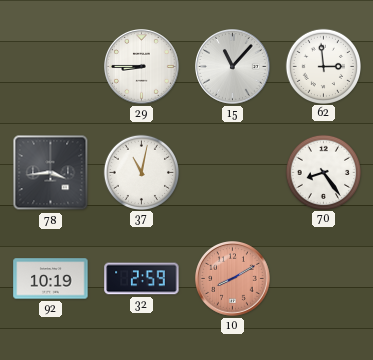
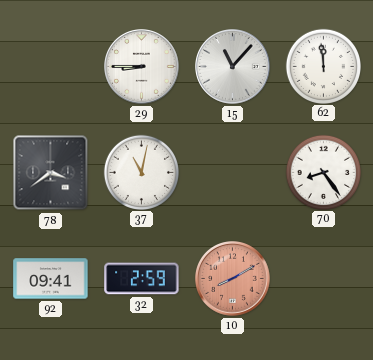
62: 2:59 -> 11:59
78: 3:44 -> 3:39
92: 10:19 -> 09:41
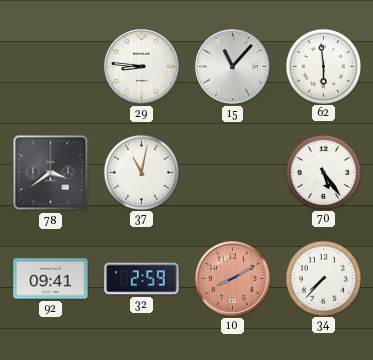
29: 8:45 -> 8:46
62: 11:59 -> 5:59
70: 8:24 -> 5:24
34: none -> 7:37
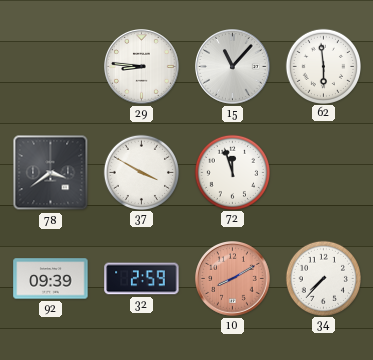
37: 11:02 -> 3:50
72: none -> 11:57
70: 5:24 -> none
92: 09:41 -> 09:39
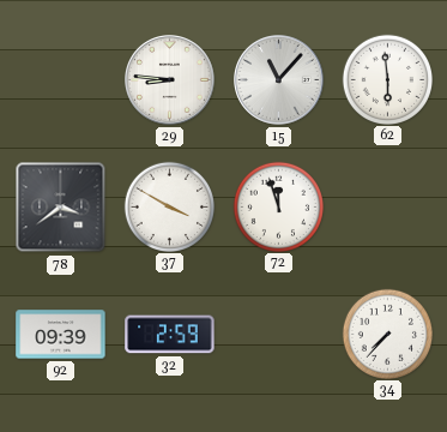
10: 8:10 -> none
